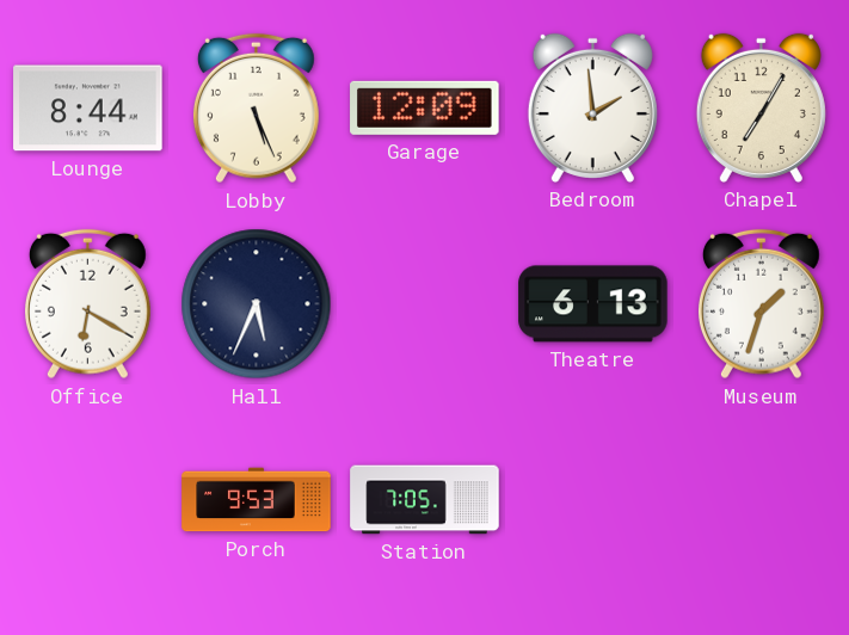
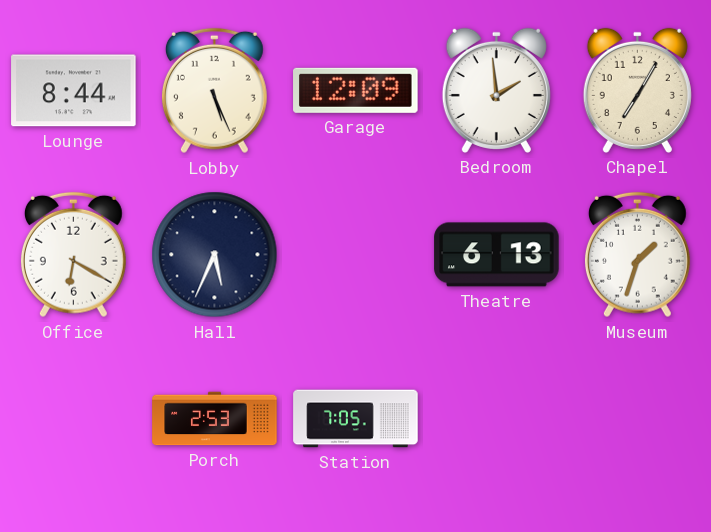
Porch: 9:53 -> 2:53
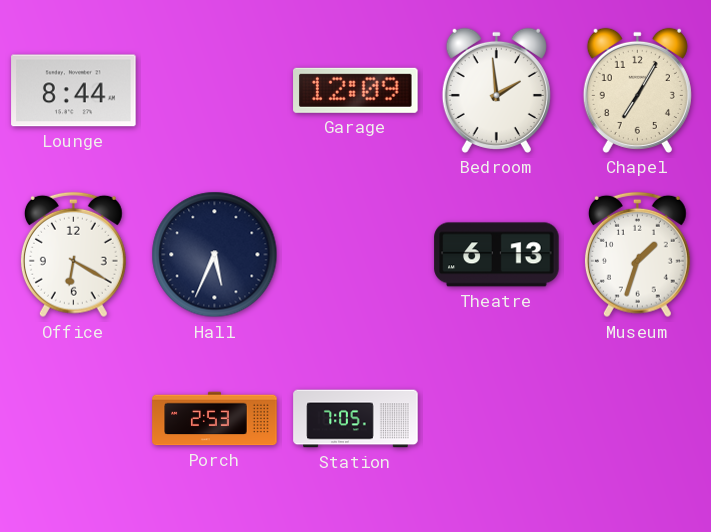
Lobby: 5:26 -> none
